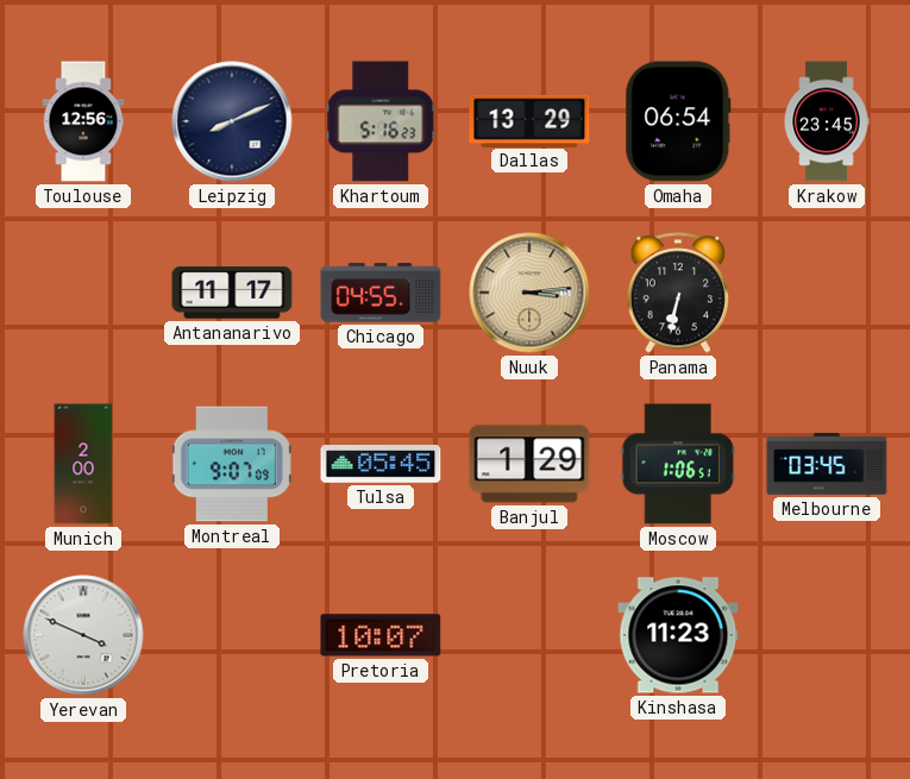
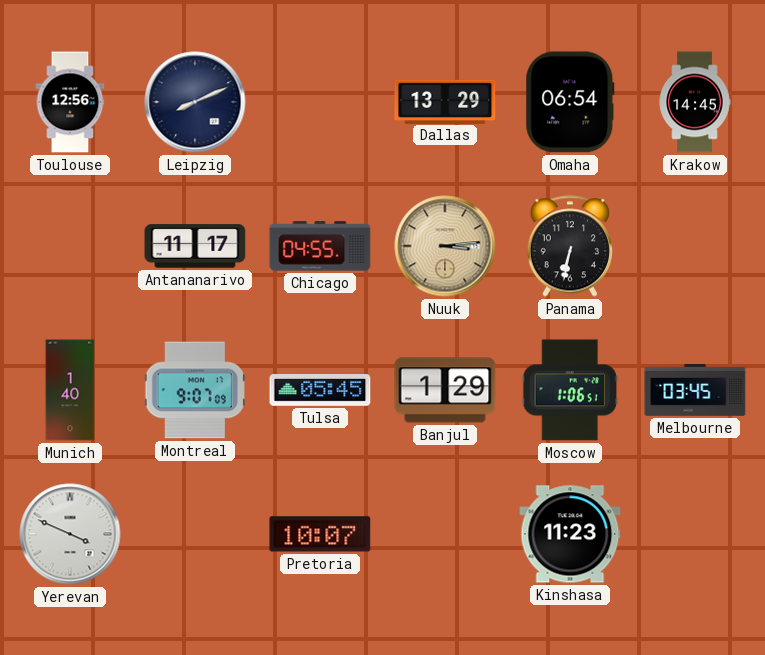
Khartoum: 5:16 -> none
Krakow: 23:45 -> 14:45
Munich: 2:00 -> 1:40
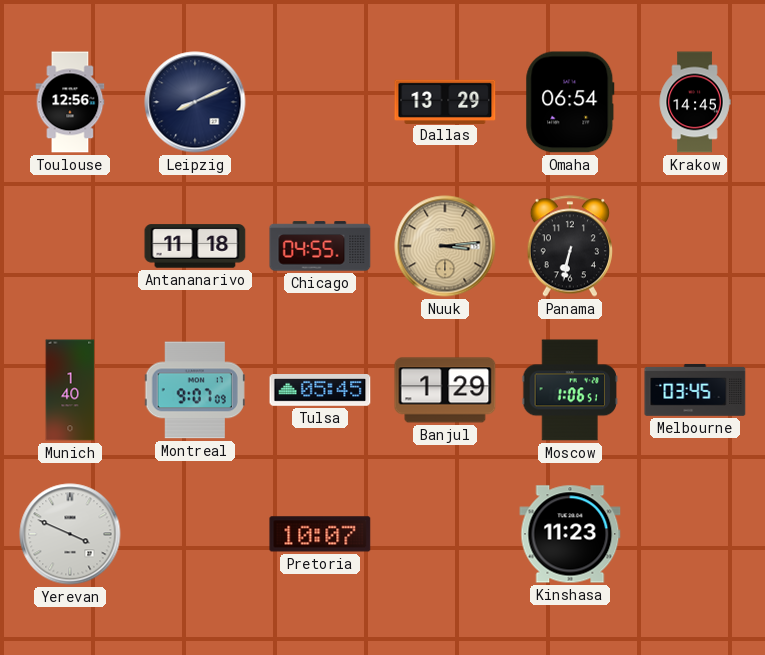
Antananarivo: 11:17 -> 11:18
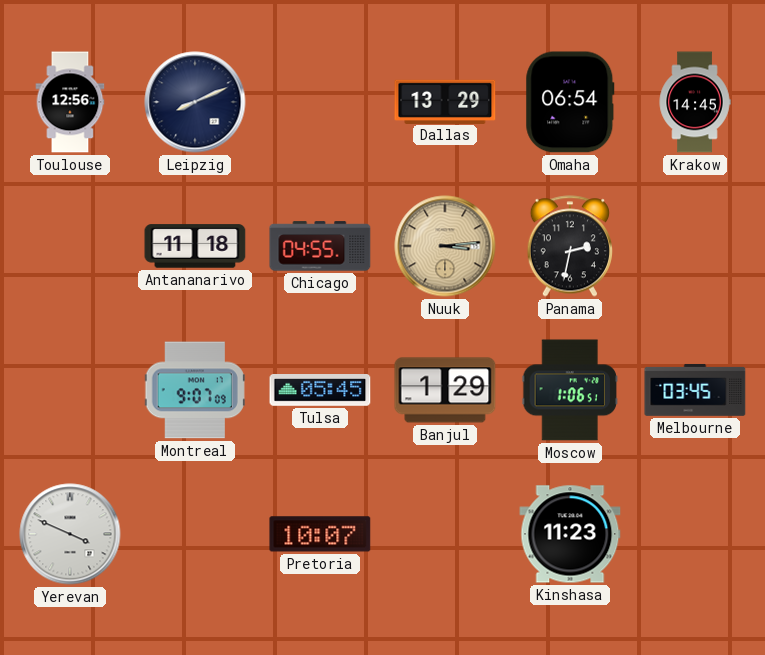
Panama: 6:32 -> 2:32
Munich: 1:40 -> none
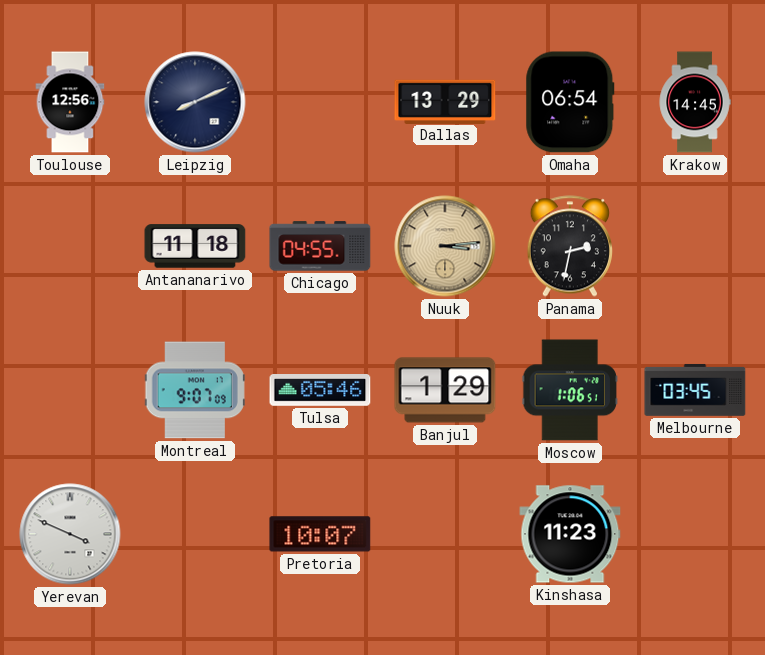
Tulsa: 05:45 -> 05:46
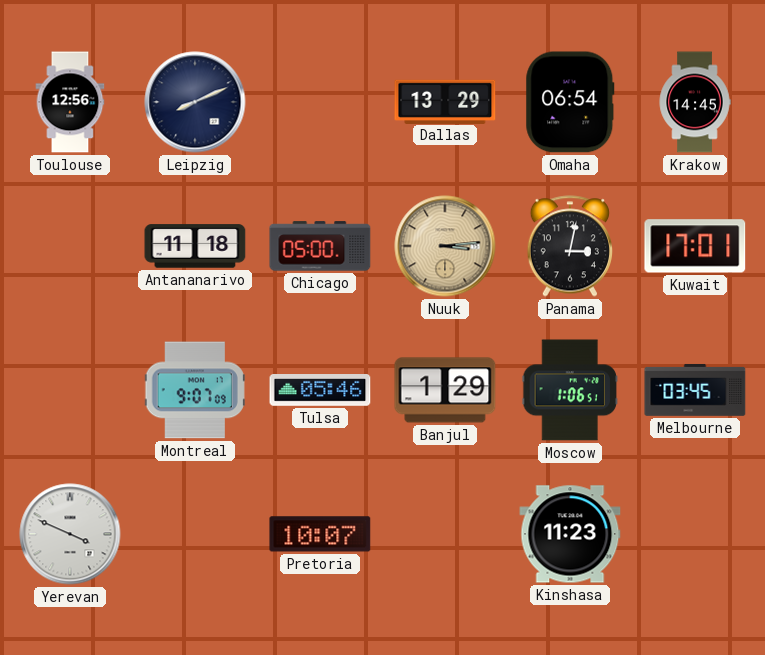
Chicago: 04:55 -> 05:00
Panama: 2:32 -> 3:02
Kuwait: none -> 17:01
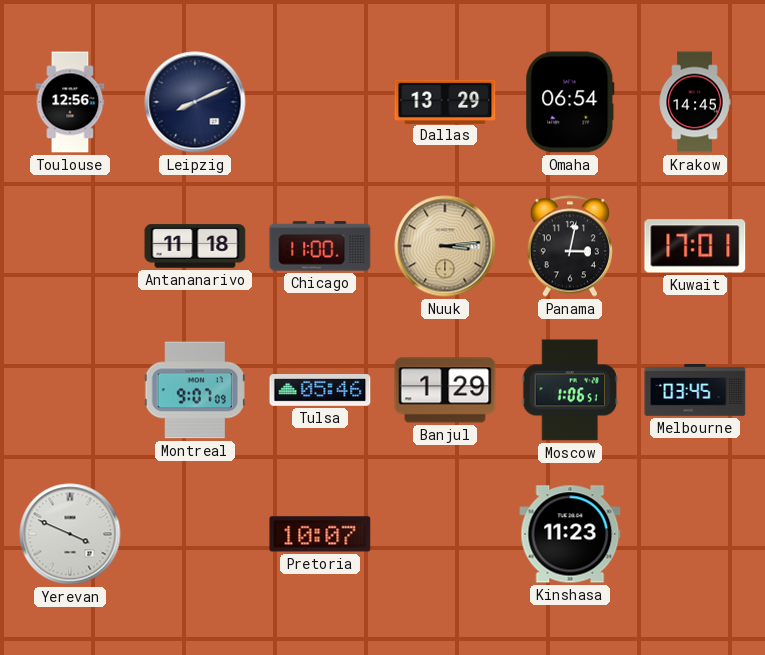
Chicago: 05:00 -> 11:00
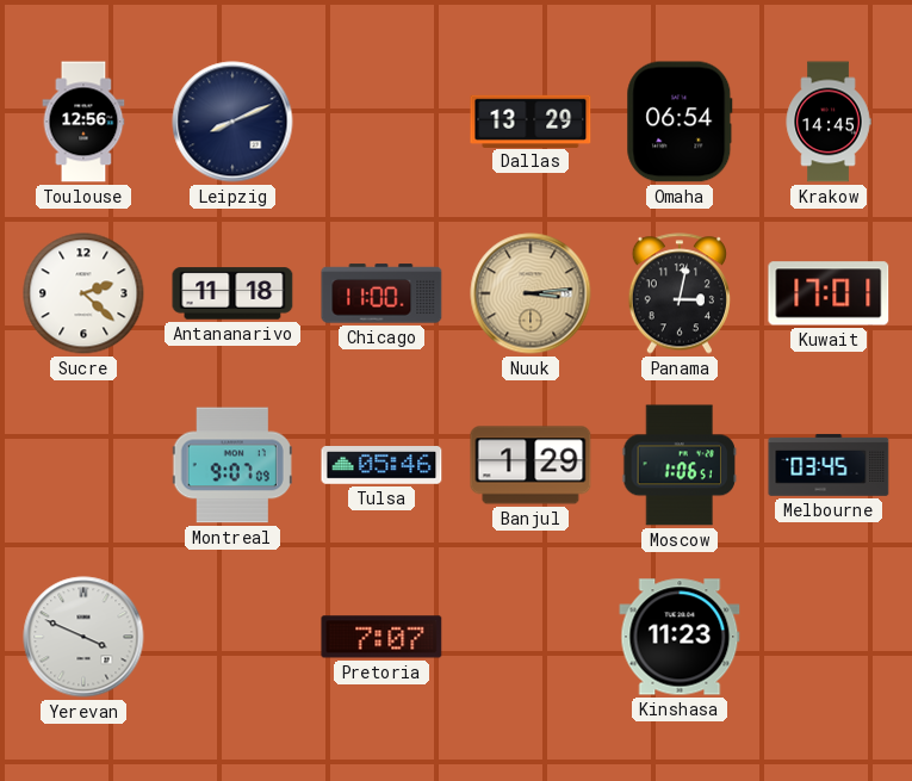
Sucre: none -> 2:22
Pretoria: 10:07 -> 7:07
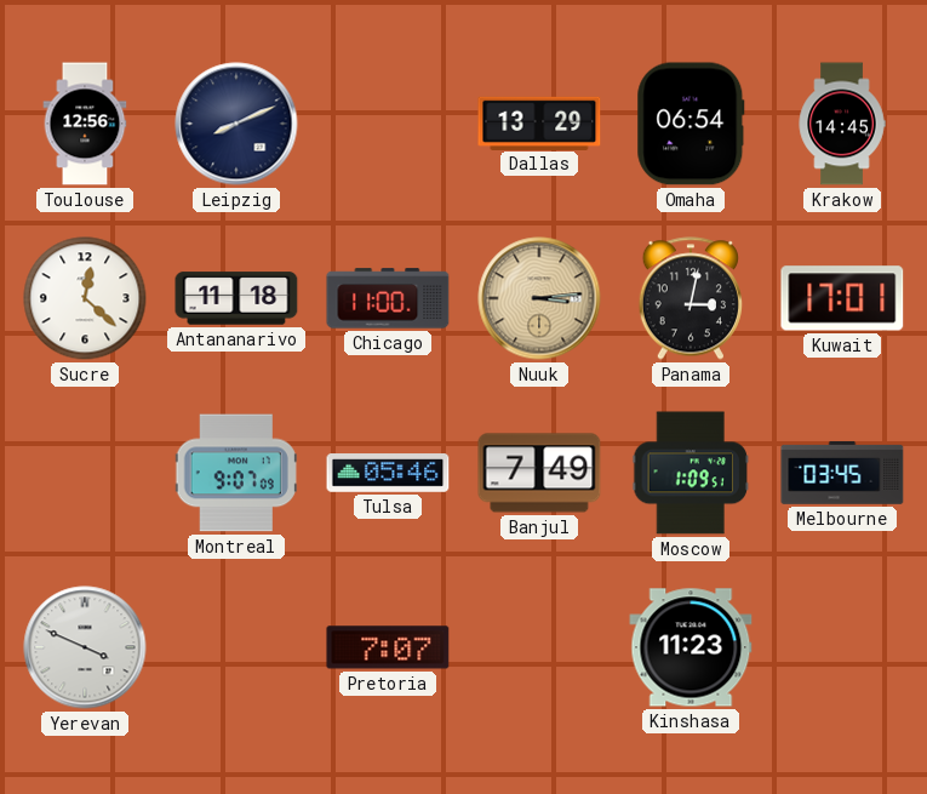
Sucre: 2:22 -> 12:22
Banjul: 1:29 -> 7:49
Moscow: 1:06 -> 1:09
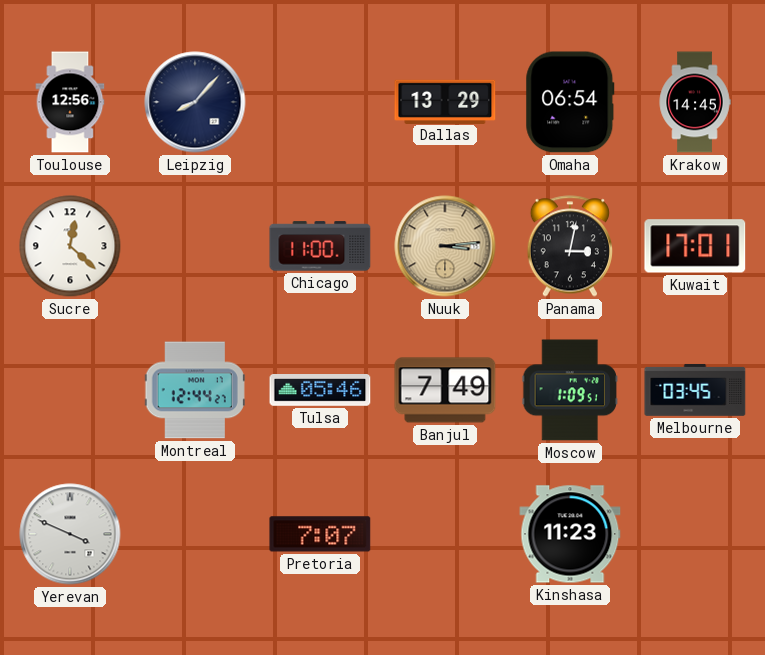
Leipzig: 8:11 -> 8:07
Antananarivo: 11:18 -> none
Montreal: 9:07 -> 12:44
